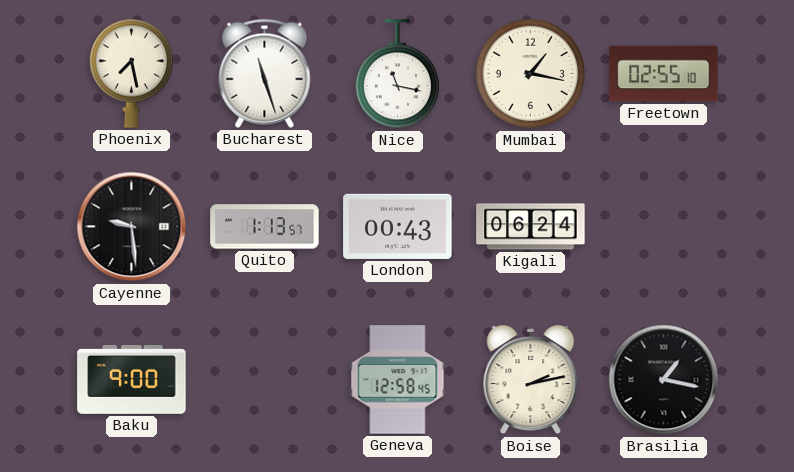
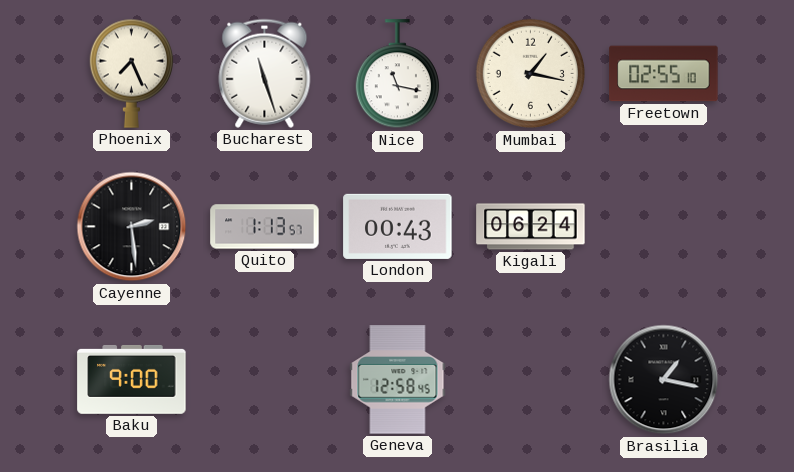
Phoenix: 7:28 -> 7:26
Cayenne: 9:29 -> 2:29
Boise: 2:13 -> none
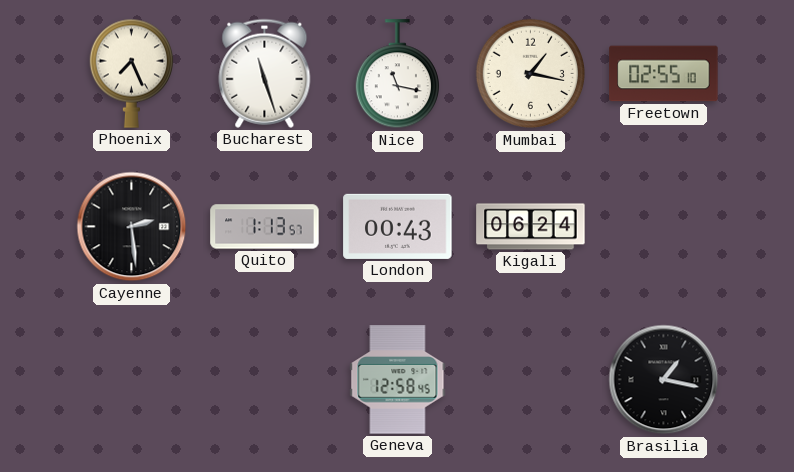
Baku: 9:00 -> none
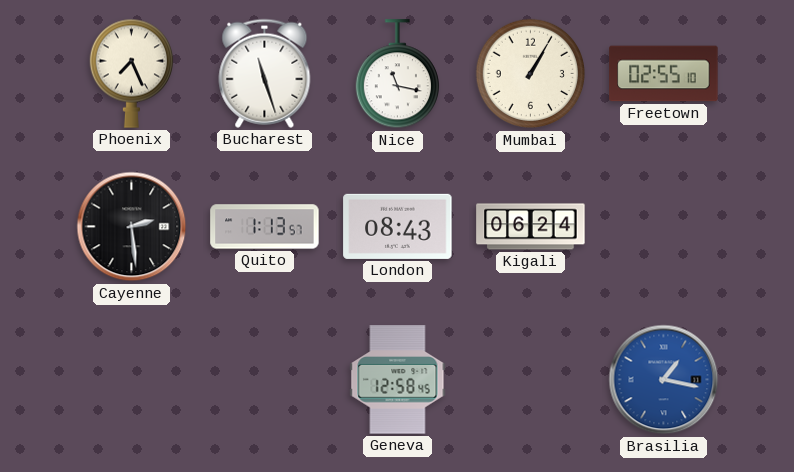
Mumbai: 1:17 -> 1:05
London: 00:43 -> 08:43
Brasilia dial: black -> blue
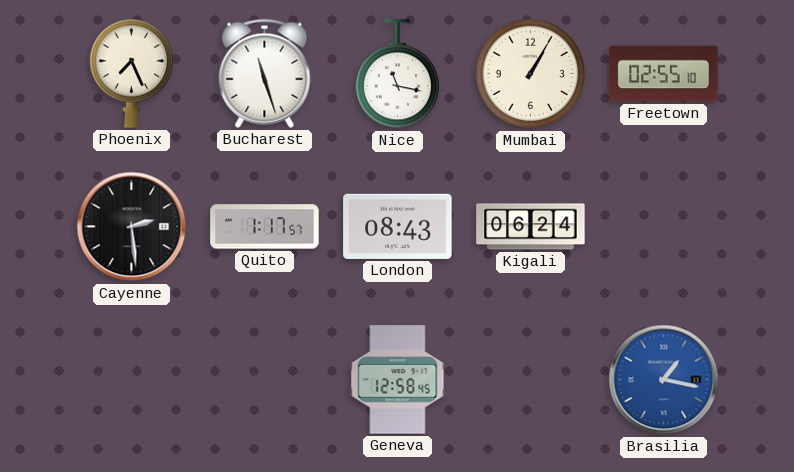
Quito: 1:13 -> 1:17
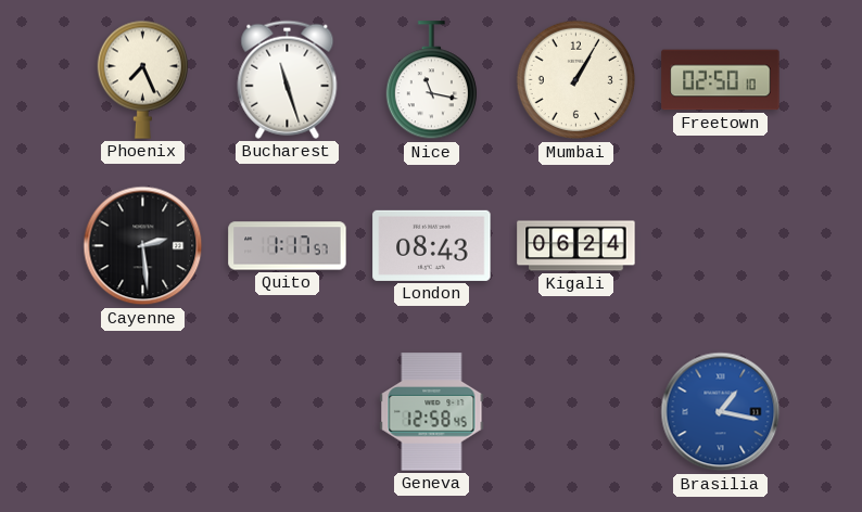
Freetown: 02:55 -> 02:50
